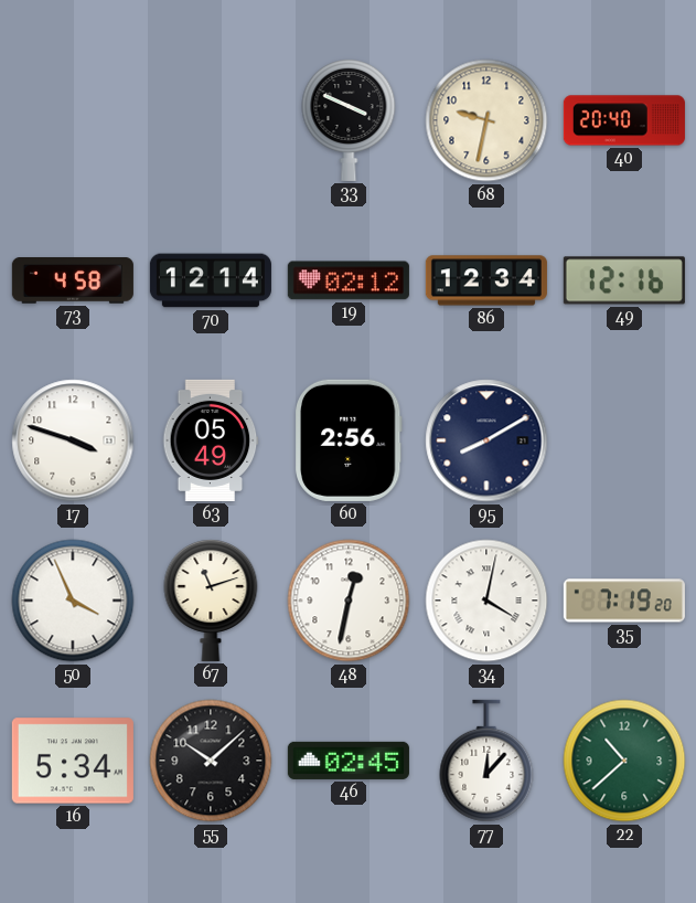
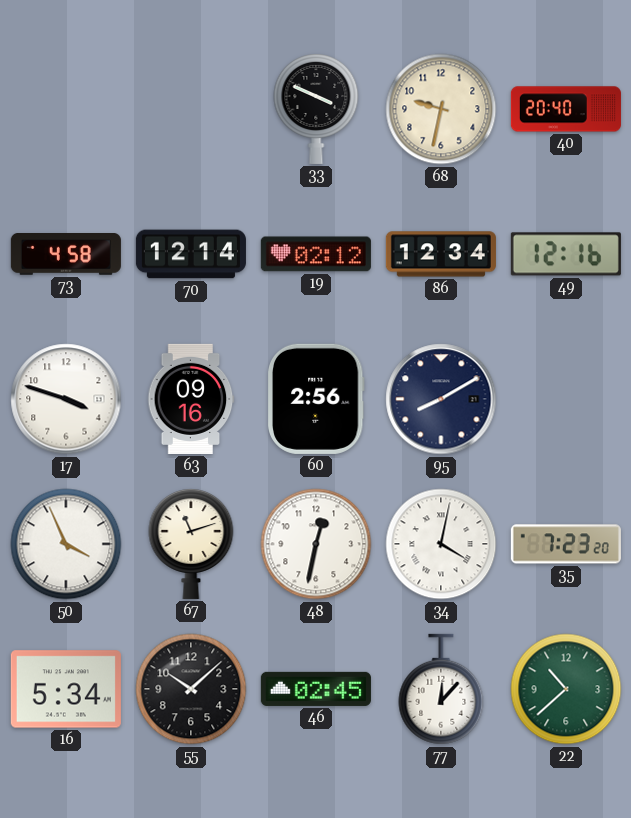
63: 05:49 -> 09:16
35: 7:19 -> 7:23
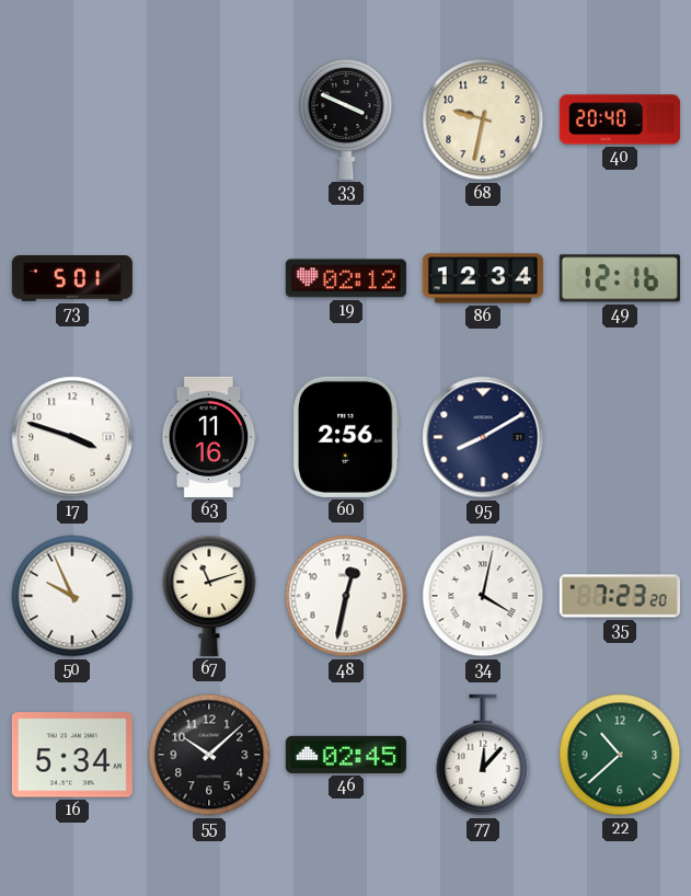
73: 4:58 -> 5:01
70: 12:14 -> none
63: 09:16 -> 11:16
50: 3:56 -> 9:56
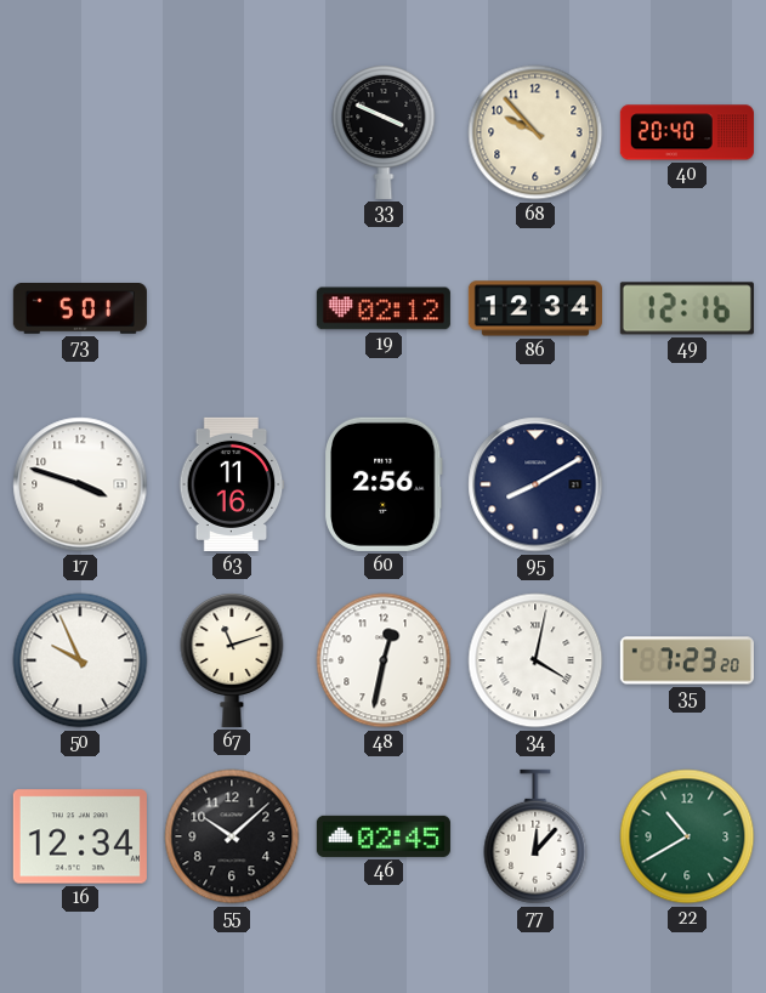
68: 9:32 -> 9:53
16: 5:34 -> 12:34
22: 10:38 -> 10:40
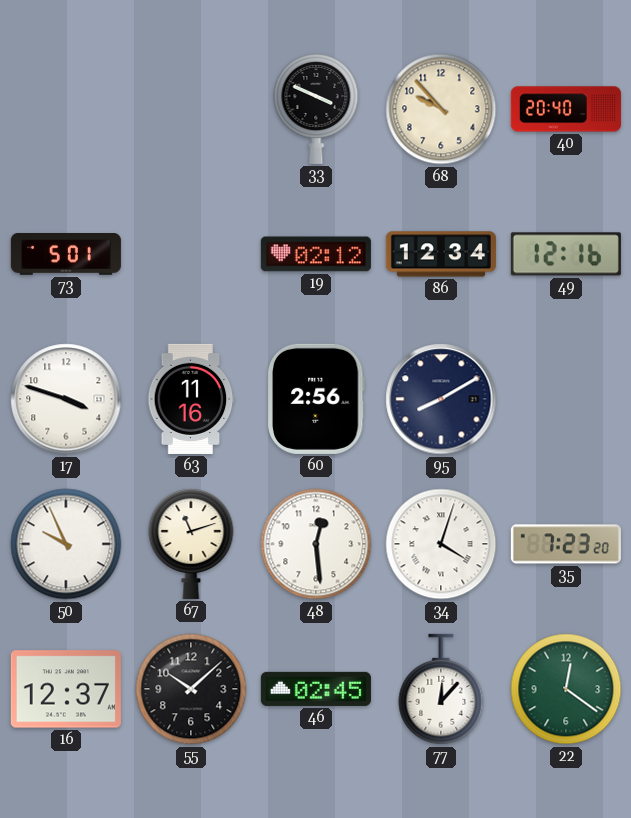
48: 12:32 -> 12:29
34: 4:02 -> 4:03
16: 12:34 -> 12:37
22: 10:40 -> 12:21
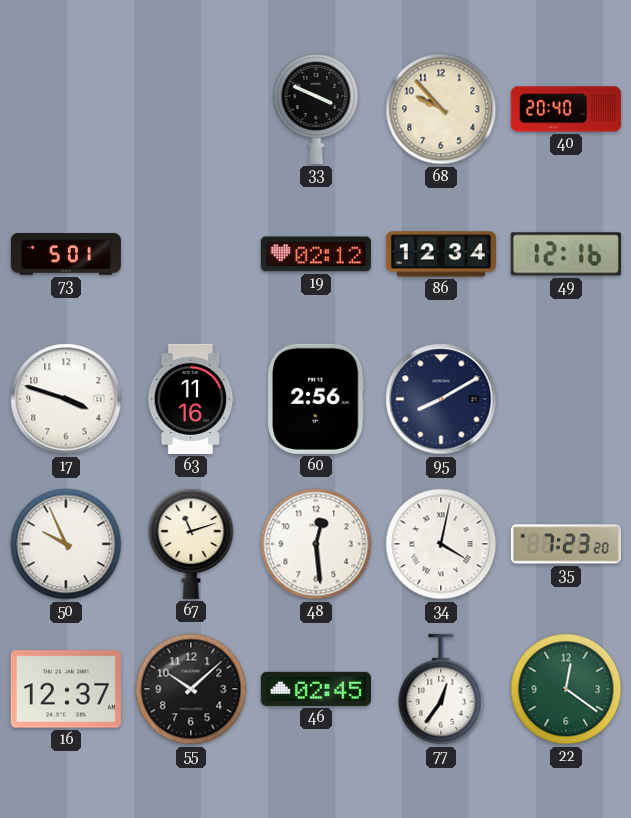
34: 4:03 -> 4:02
77: 12:07 -> 12:36
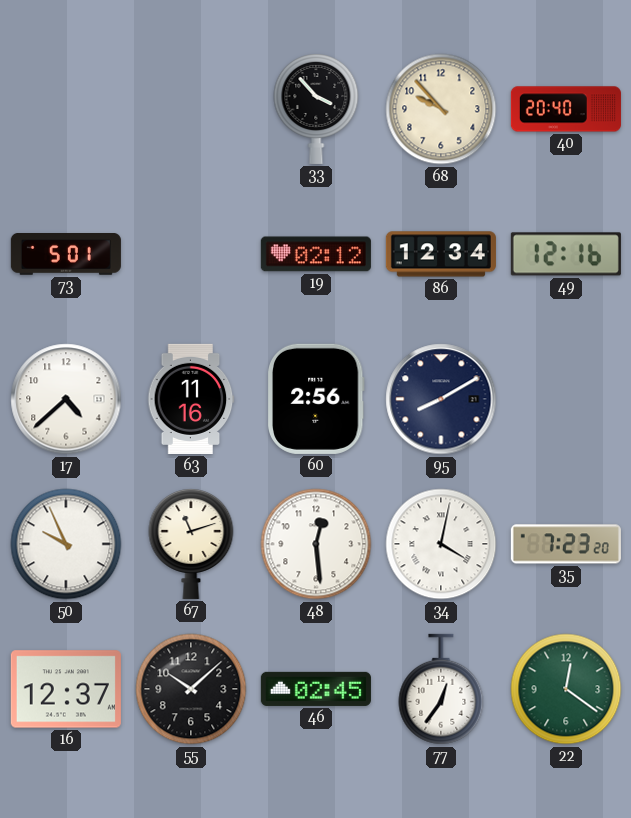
33: 3:49 -> 3:53
17: 3:48 -> 4:38
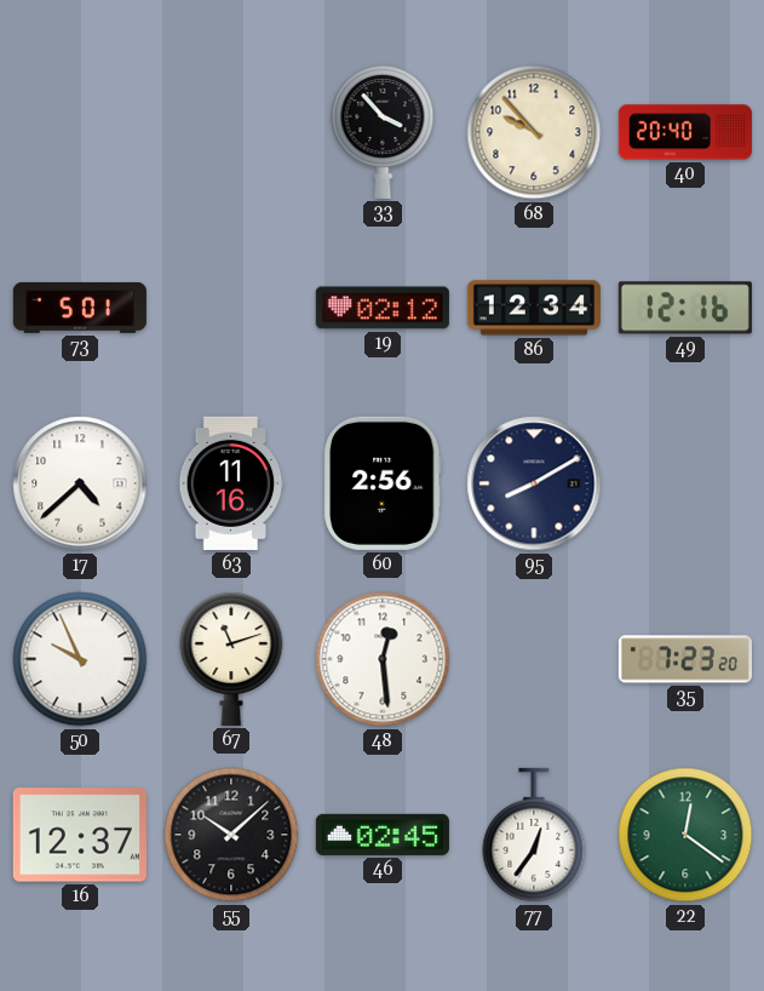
34: 4:02 -> none
